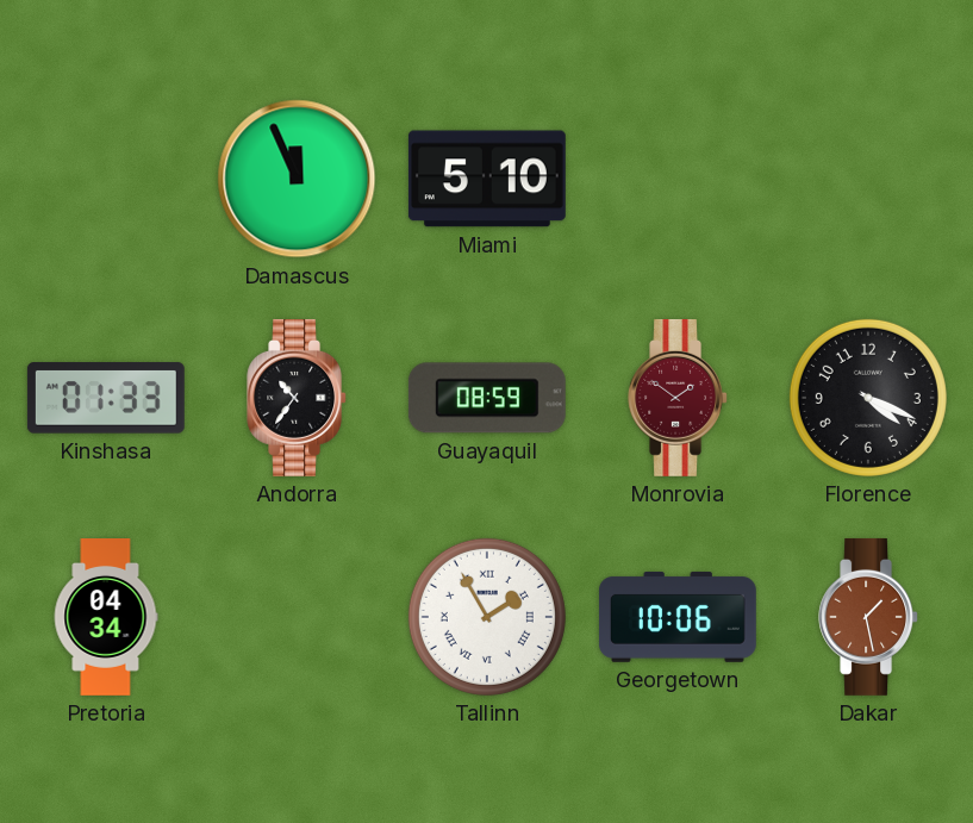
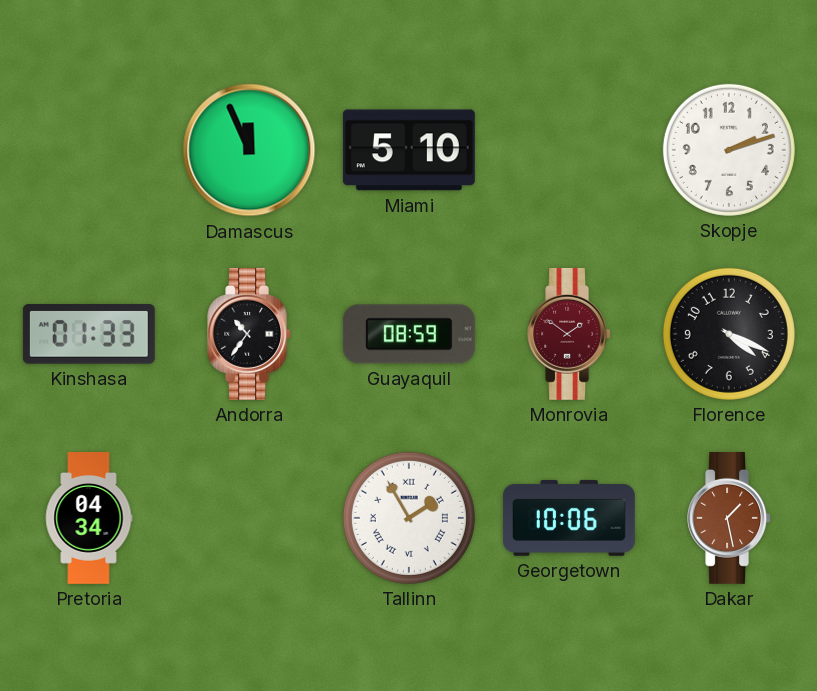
Skopje: none -> 2:12
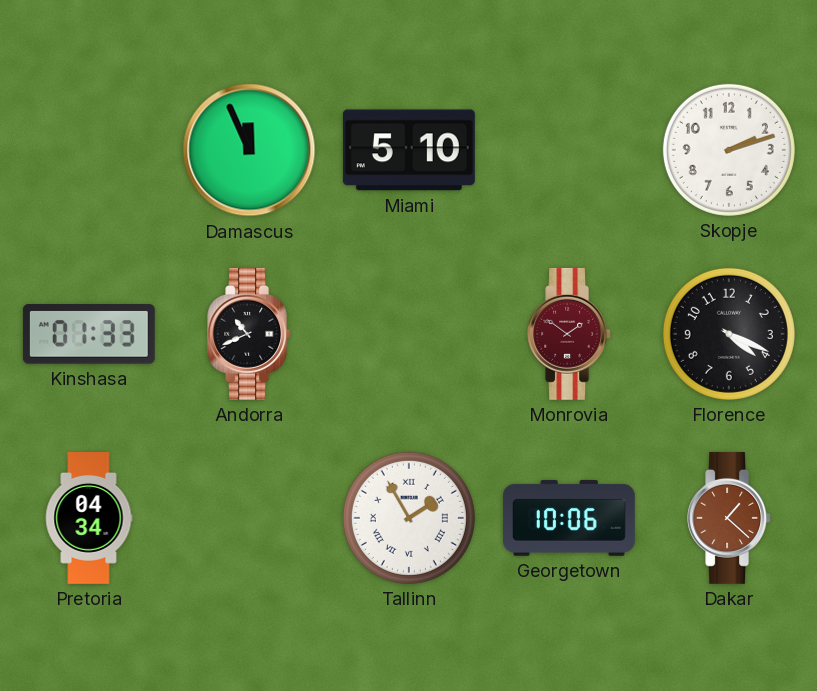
Andorra: 10:36 -> 10:41
Guayaquil: 08:59 -> none
Dakar: 1:28 -> 1:22
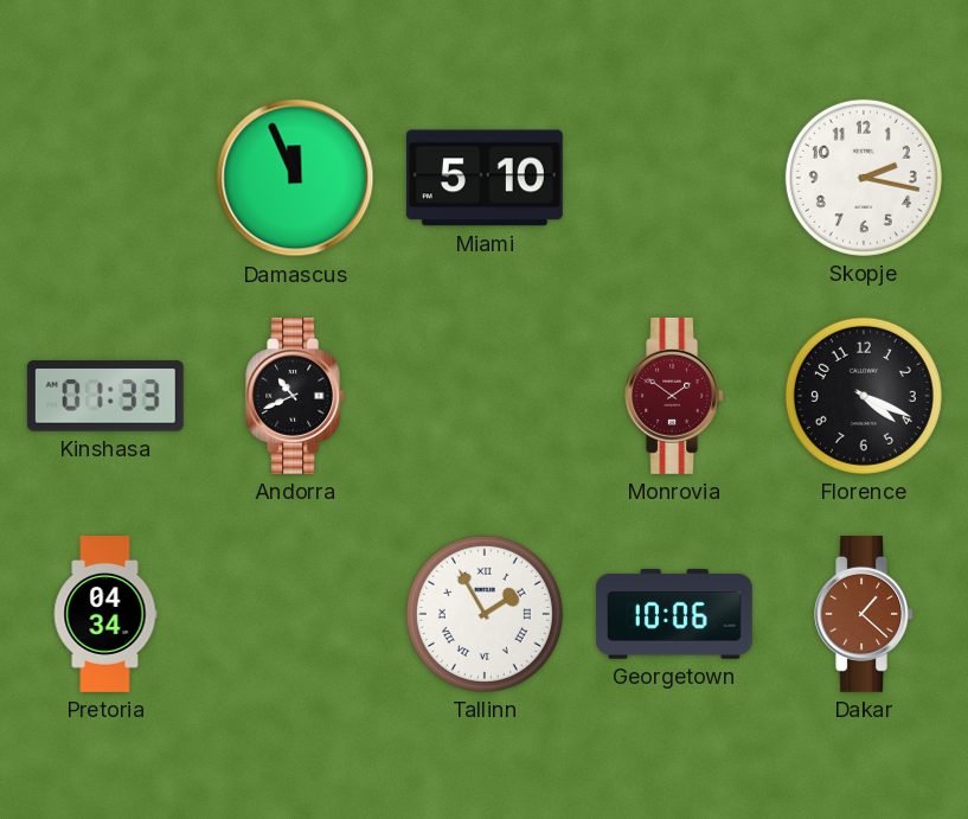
Skopje: 2:12 -> 2:17
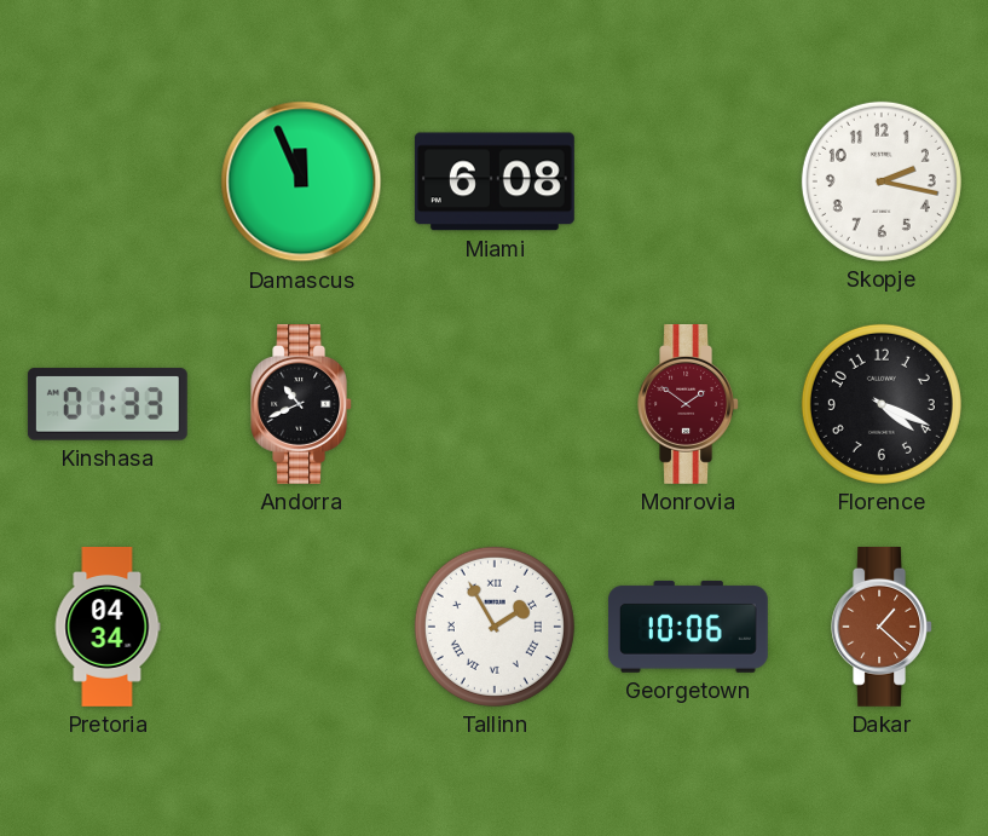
Miami: 5:10 -> 6:08
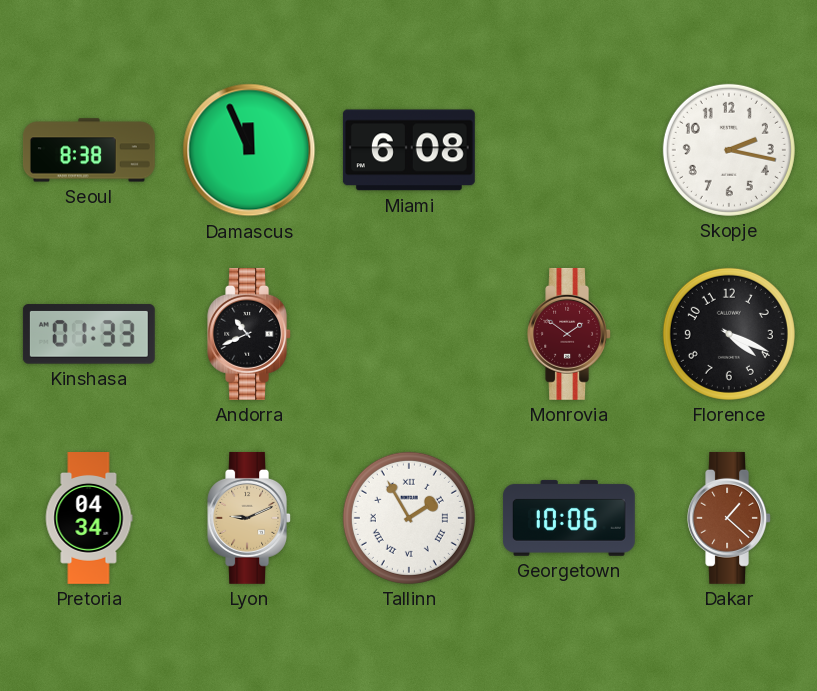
Seoul: none -> 8:38
Lyon: none -> 9:11
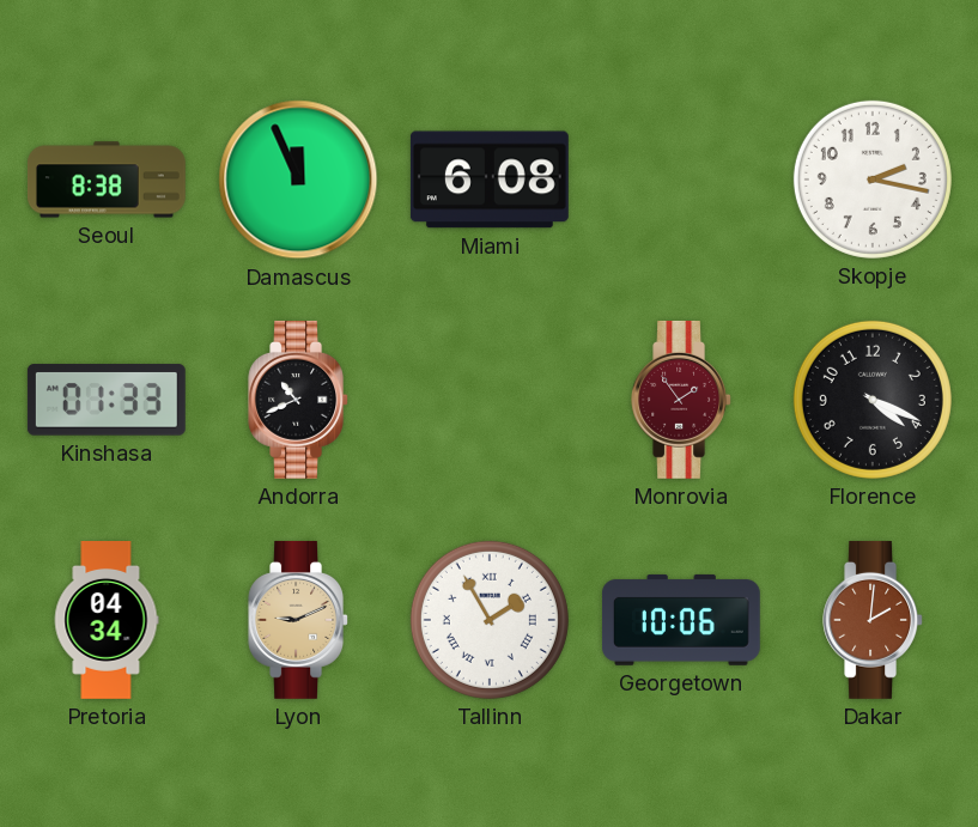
Monrovia: 1:51 -> 1:54
Dakar: 1:22 -> 2:01
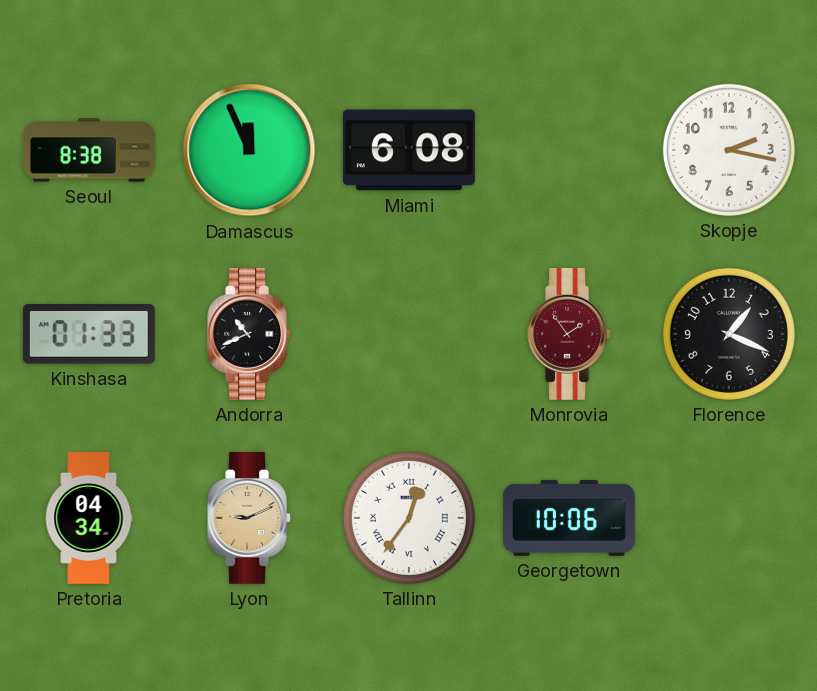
Florence: 4:19 -> 1:19
Tallinn: 1:55 -> 12:36
Dakar: 2:01 -> none
